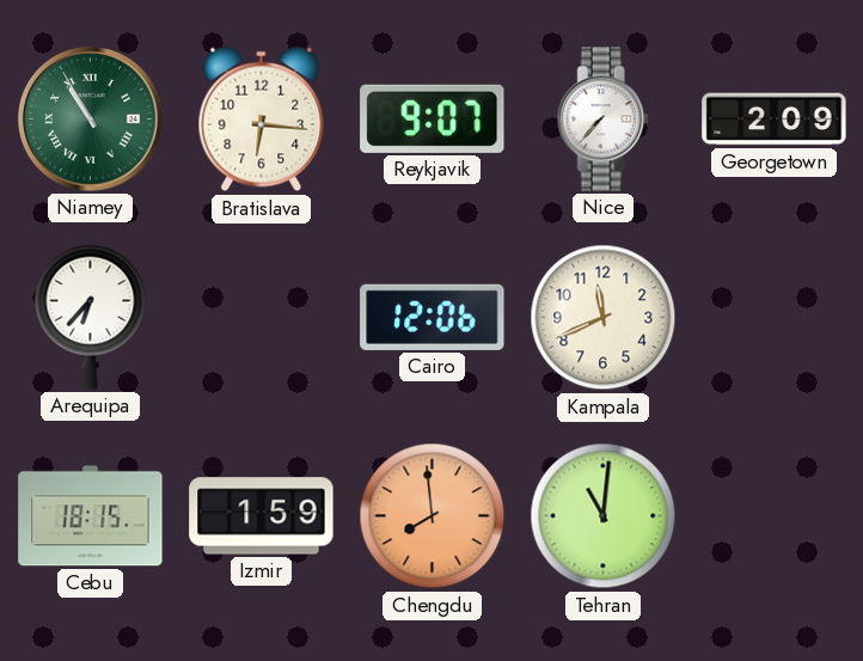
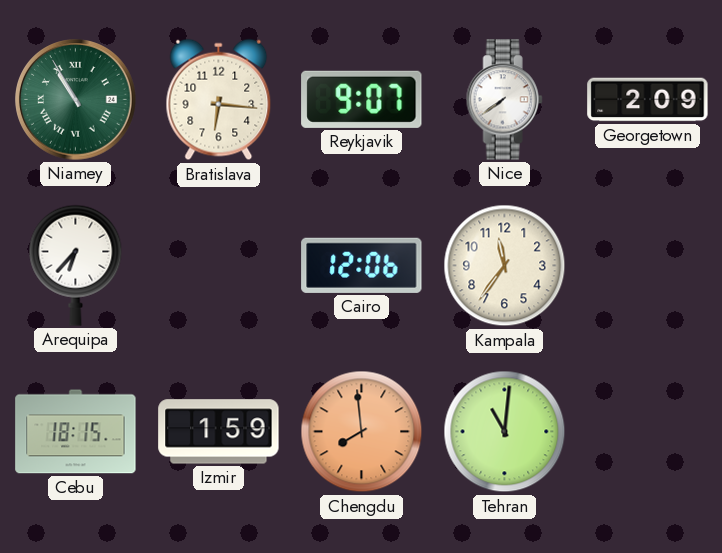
Nice: 7:37 -> 7:39
Kampala: 11:41 -> 11:36
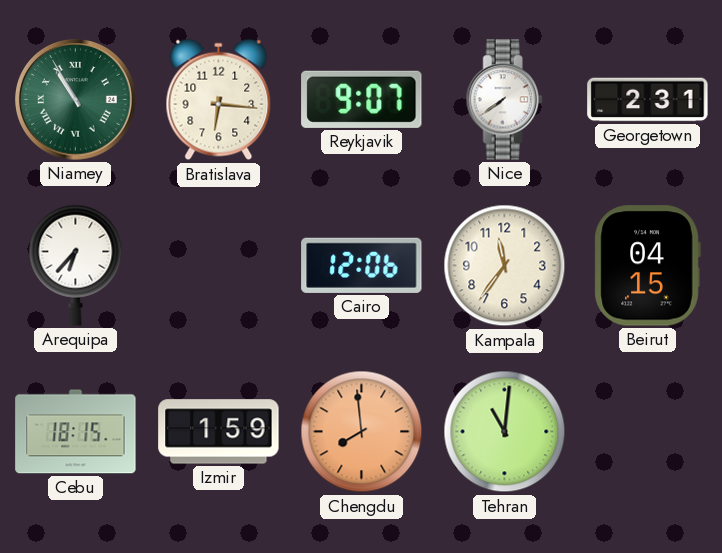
Georgetown: 2:09 -> 2:31
Beirut: none -> 04:15
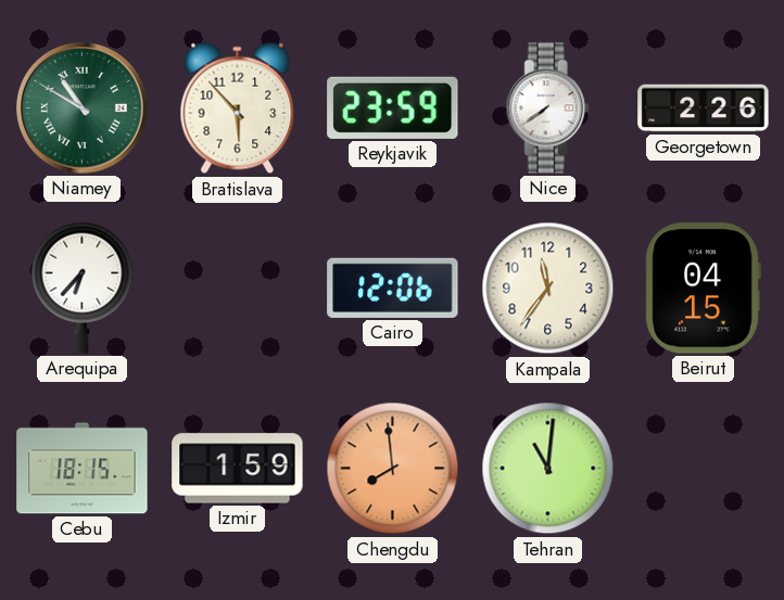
Niamey: 10:55 -> 10:50
Bratislava: 6:16 -> 5:53
Reykjavik: 9:07 -> 23:59
Georgetown: 2:31 -> 2:26
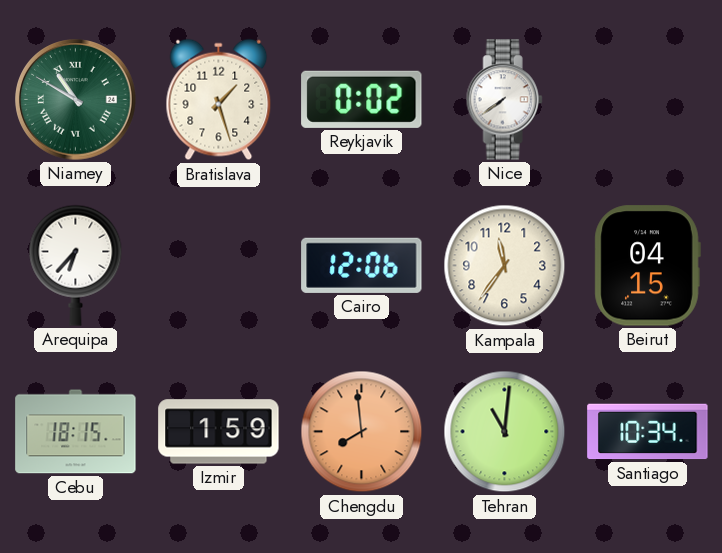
Bratislava: 5:53 -> 1:27
Reykjavik: 23:59 -> 0:02
Georgetown: 2:26 -> none
Santiago: none -> 10:34
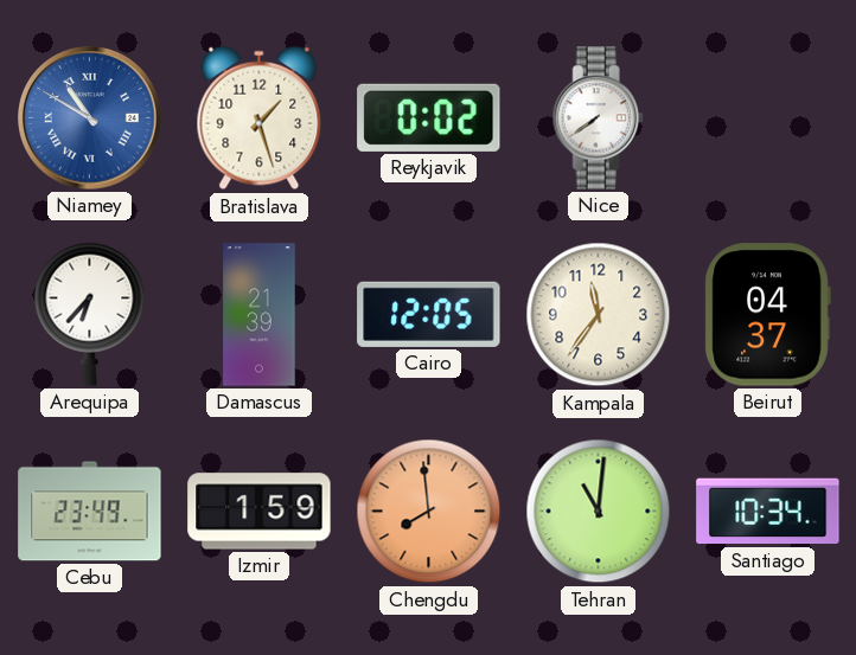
Niamey dial: green -> blue
Damascus: none -> 21:39
Cairo: 12:06 -> 12:05
Beirut: 04:15 -> 04:37
Cebu: 18:15 -> 23:49
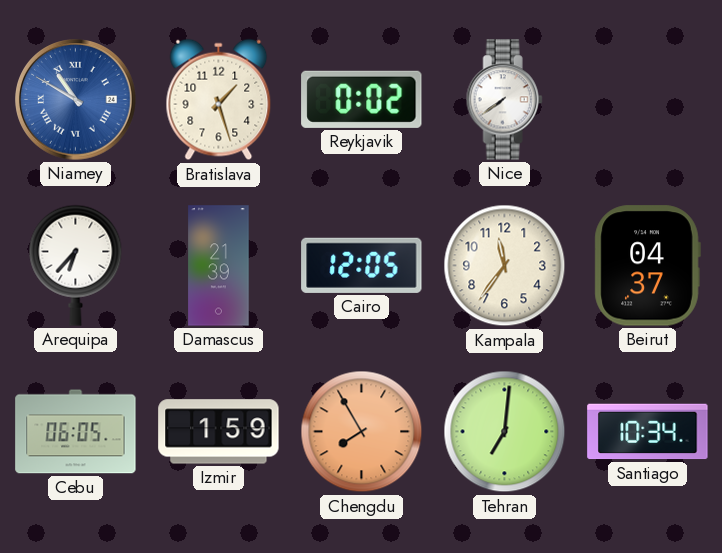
Cebu: 23:49 -> 06:05
Chengdu: 7:59 -> 7:55
Tehran: 11:01 -> 7:01
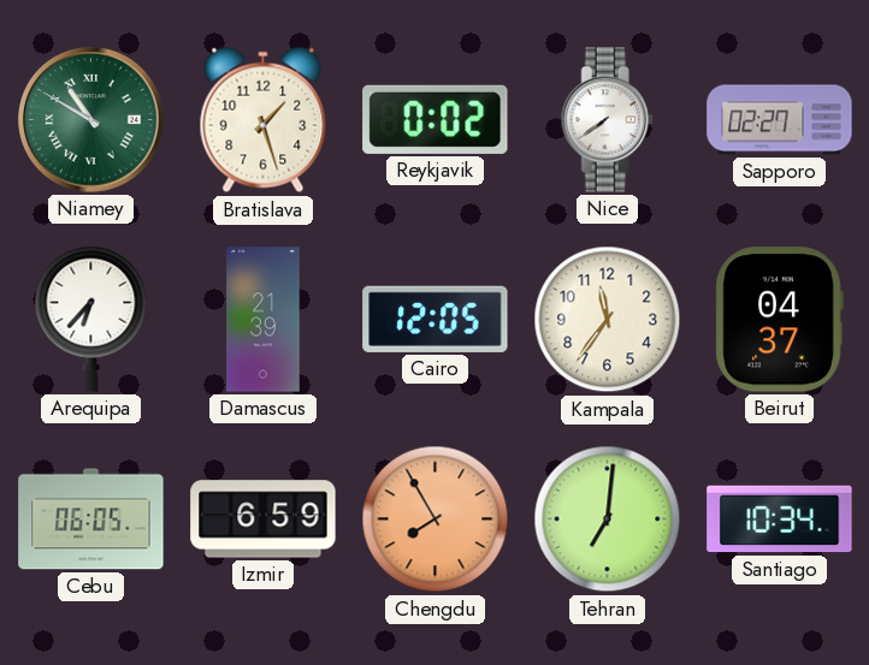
Niamey dial: blue -> green
Sapporo: none -> 02:27
Izmir: 1:59 -> 6:59
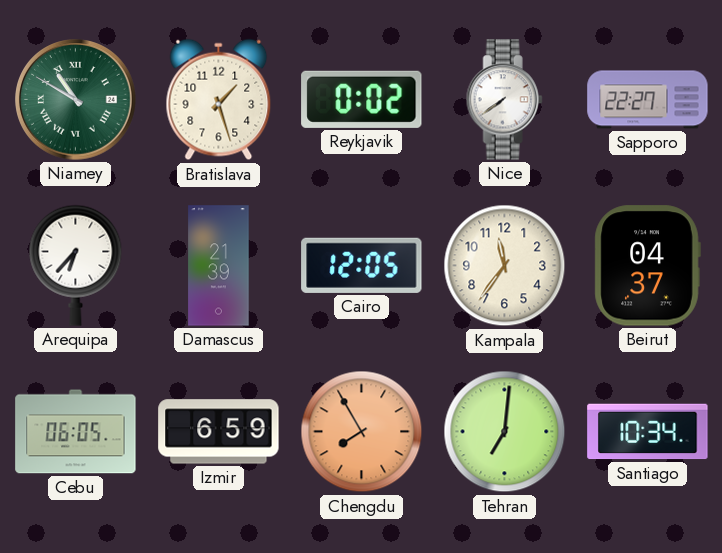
Sapporo: 02:27 -> 22:27
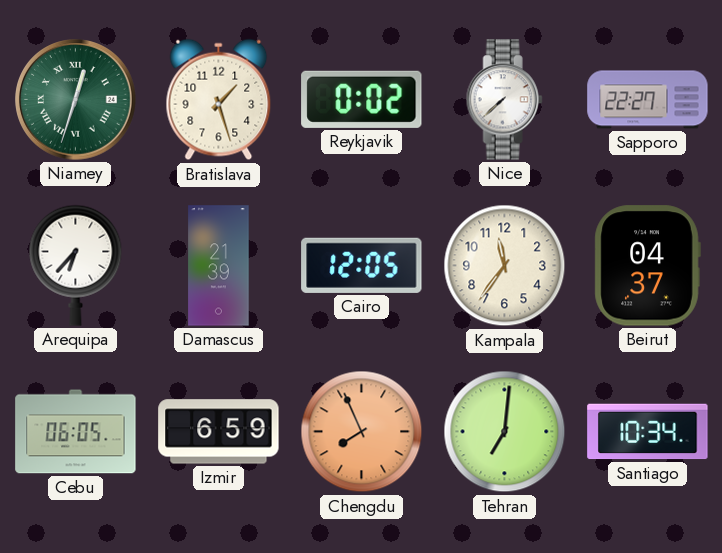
Niamey: 10:50 -> 12:33
Nice: 7:39 -> 7:38
Chengdu: 7:55 -> 7:56
